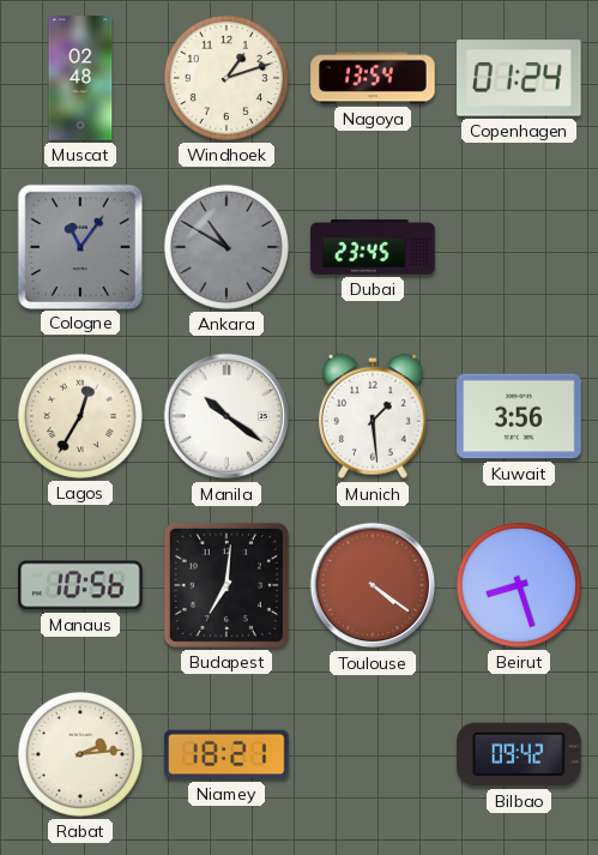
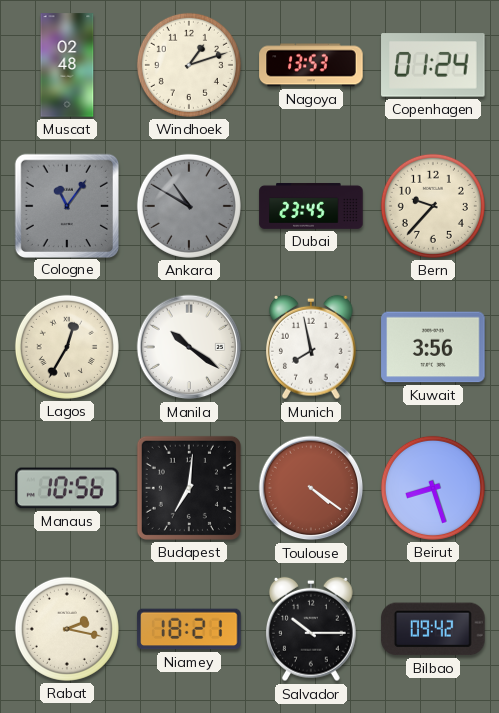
Nagoya: 13:54 -> 13:53
Bern: none -> 9:37
Munich: 1:29 -> 7:58
Rabat: 2:14 -> 2:17
Salvador: none -> 10:15
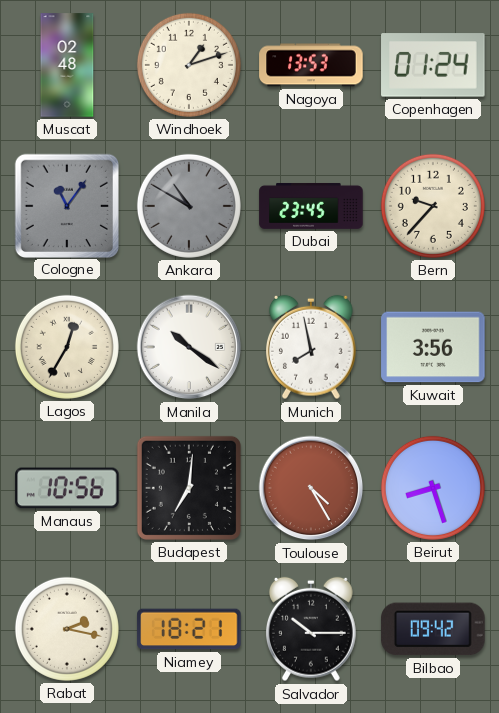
Toulouse: 4:21 -> 4:25
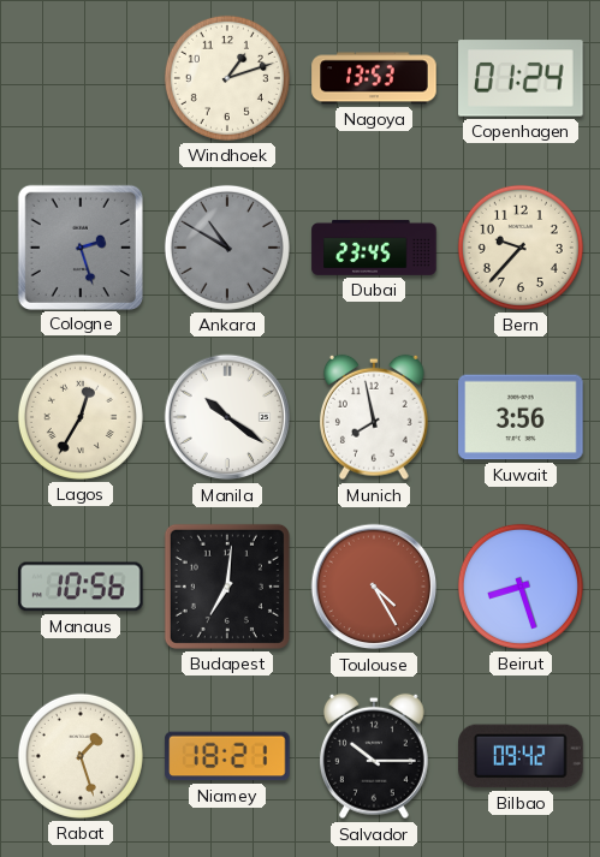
Muscat: 02:48 -> none
Cologne: 11:06 -> 2:27
Rabat: 2:17 -> 1:27
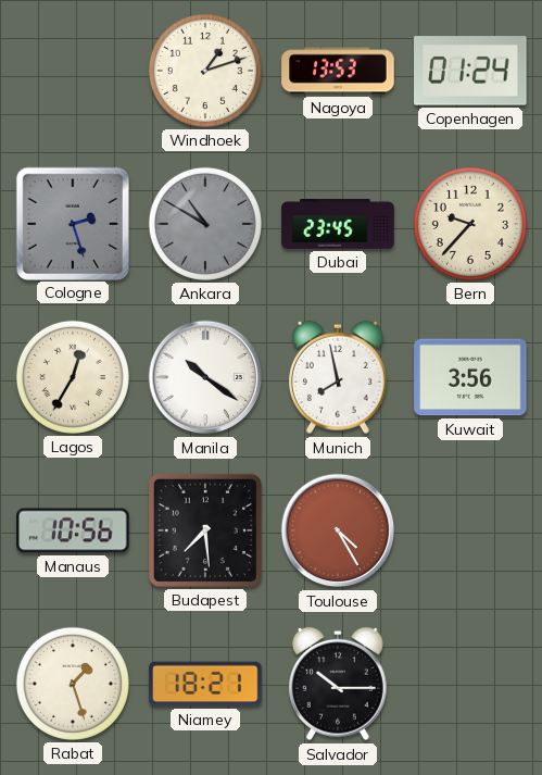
Budapest: 7:01 -> 7:29
Beirut: 8:27 -> none
Bilbao: 09:42 -> none
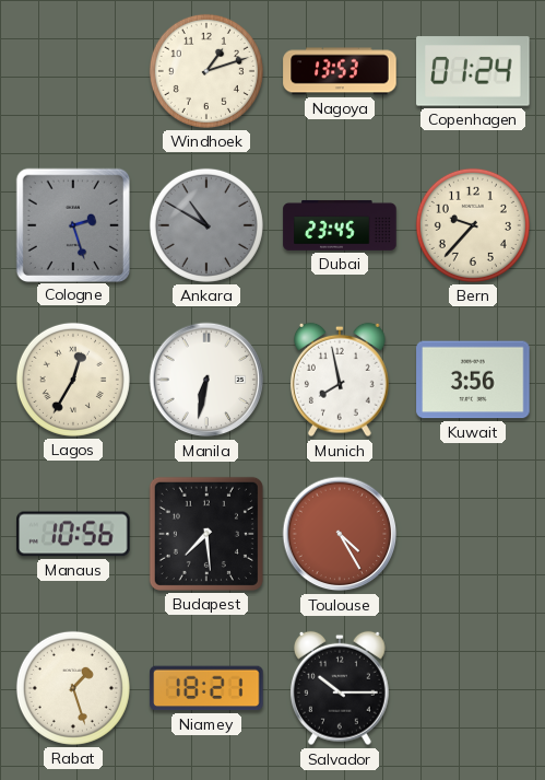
Manila: 10:21 -> 6:32
